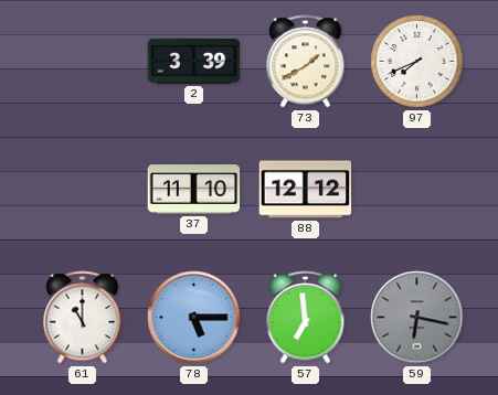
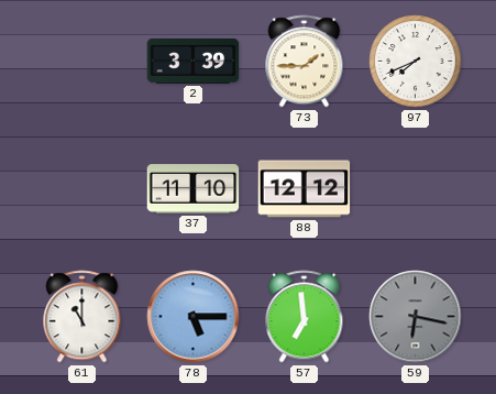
73: 1:40 -> 1:45
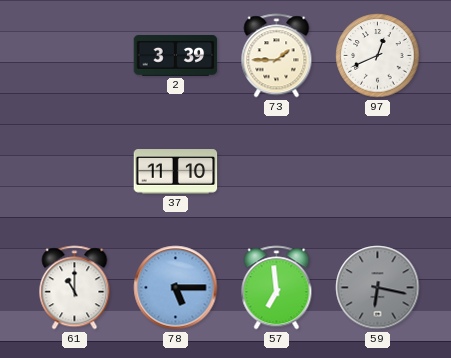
97: 7:41 -> 12:41
88: 12:12 -> none
